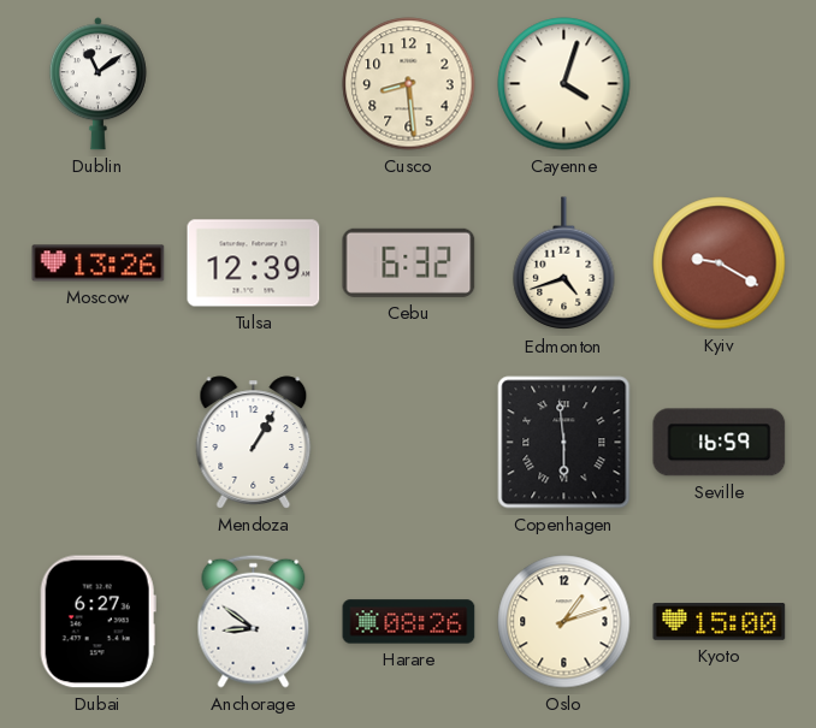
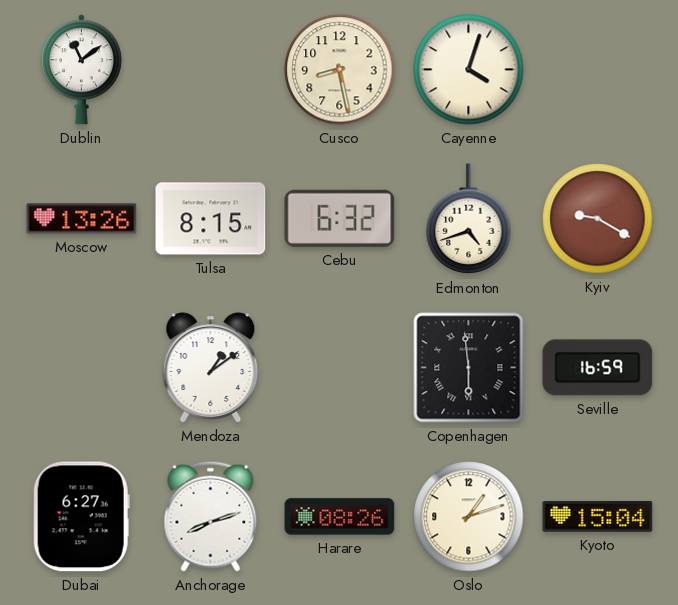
Cusco: 8:29 -> 8:28
Tulsa: 12:39 -> 8:15
Mendoza: 1:05 -> 1:09
Anchorage: 8:51 -> 8:12
Kyoto: 15:00 -> 15:04
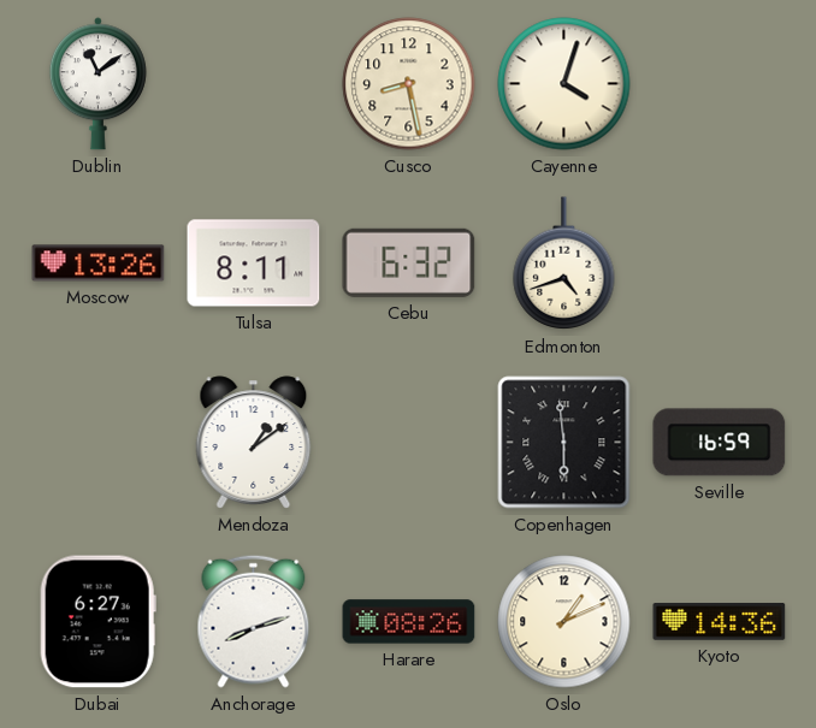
Tulsa: 8:15 -> 8:11
Kyiv: 9:20 -> none
Oslo: 1:12 -> 1:11
Kyoto: 15:04 -> 14:36
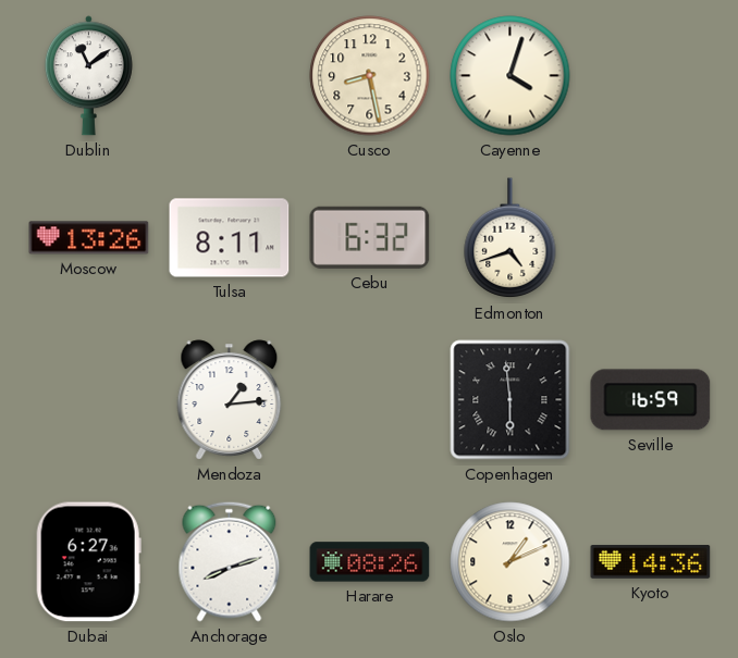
Mendoza: 1:09 -> 1:14
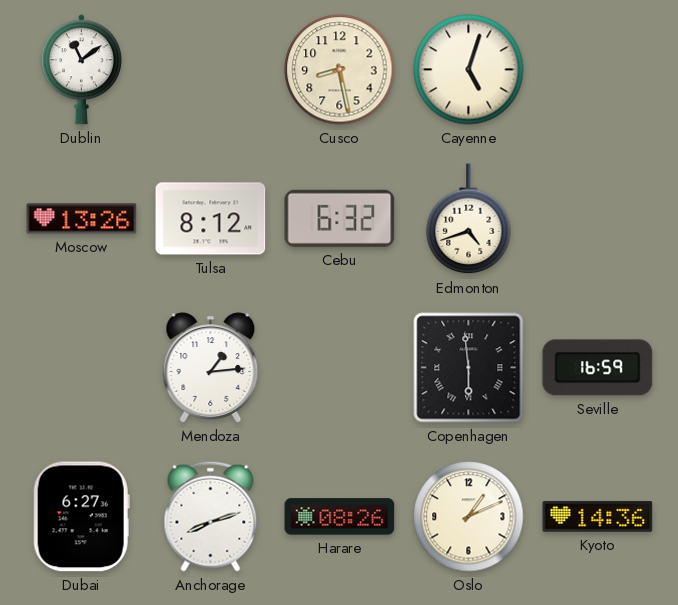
Cayenne: 4:03 -> 5:03
Tulsa: 8:11 -> 8:12
